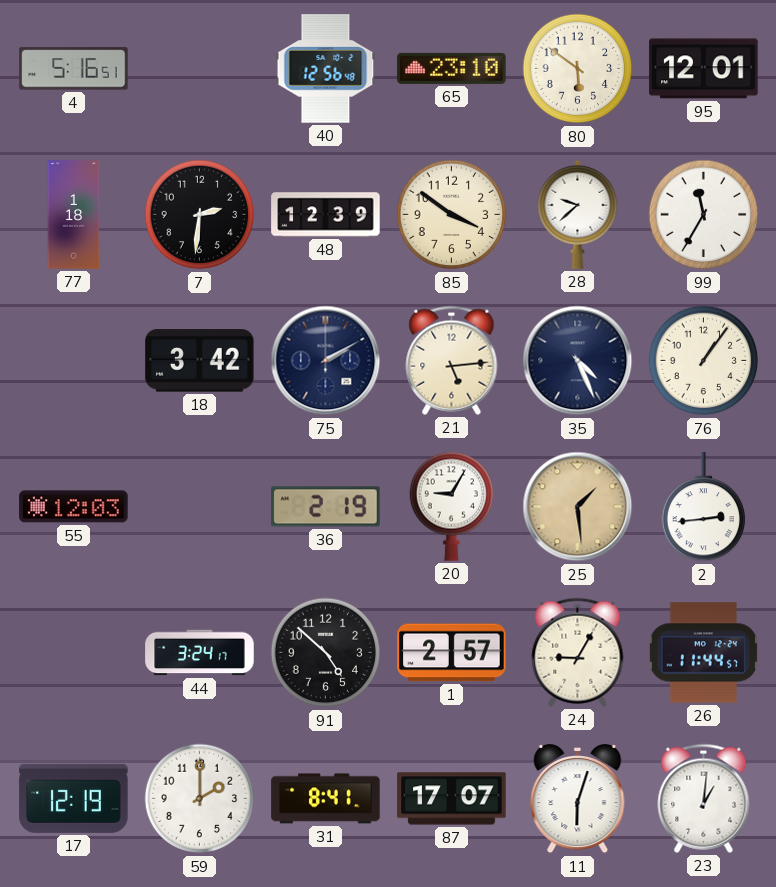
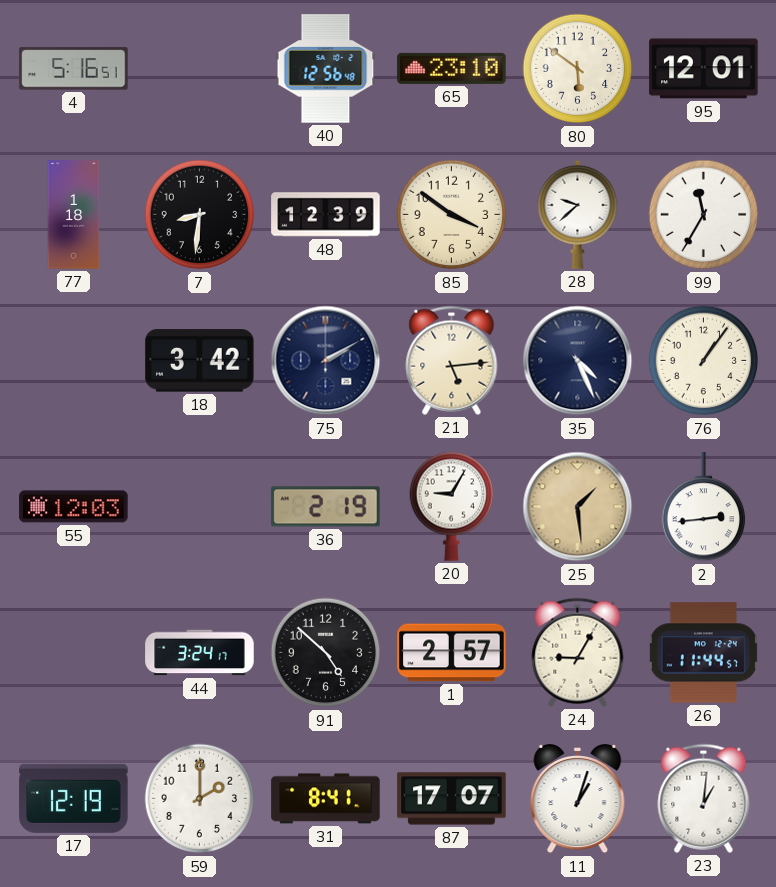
7: 2:31 -> 8:31
11: 6:03 -> 1:03
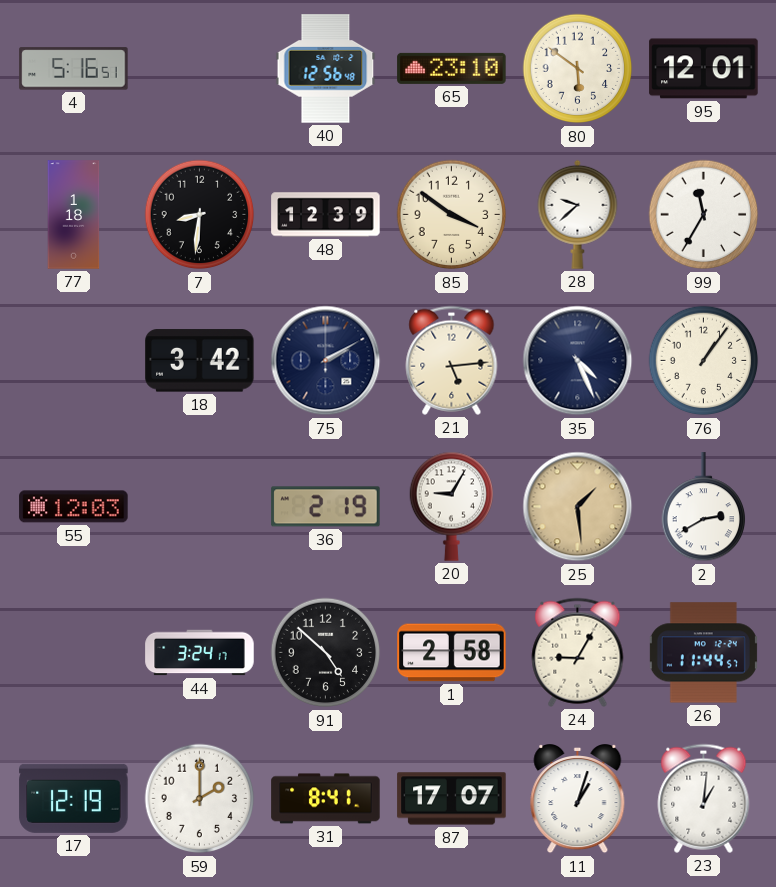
2: 2:44 -> 2:40
1: 2:57 -> 2:58
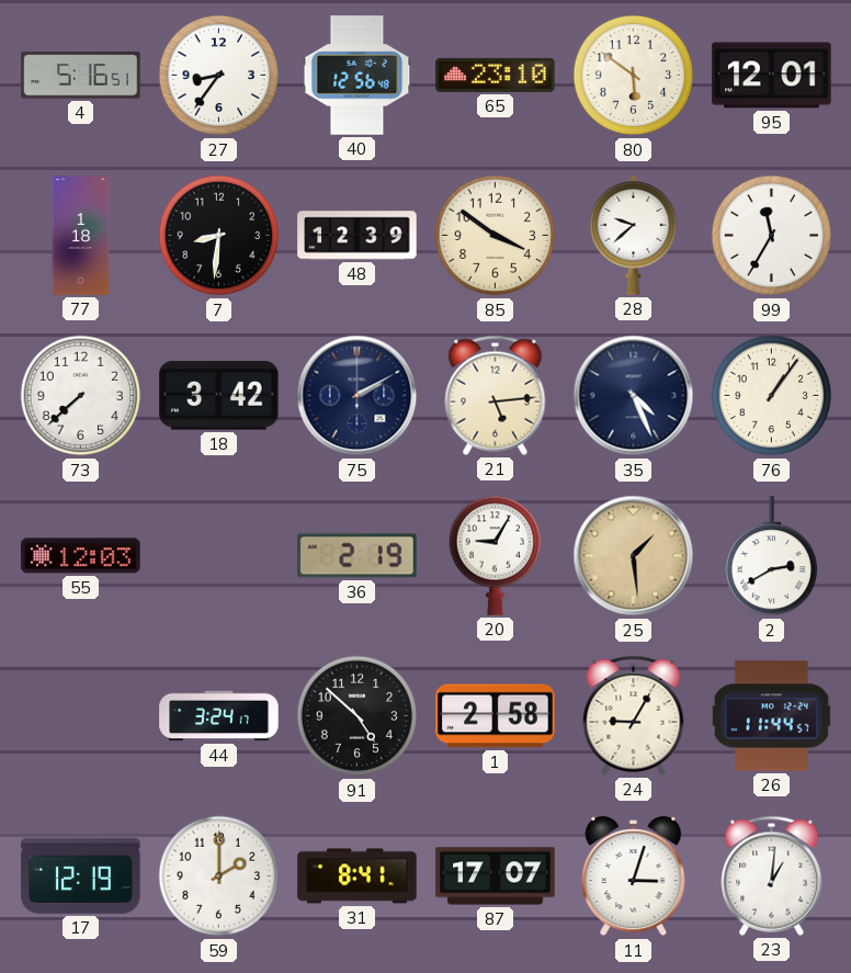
27: none -> 8:36
73: none -> 7:38
11: 1:03 -> 3:03
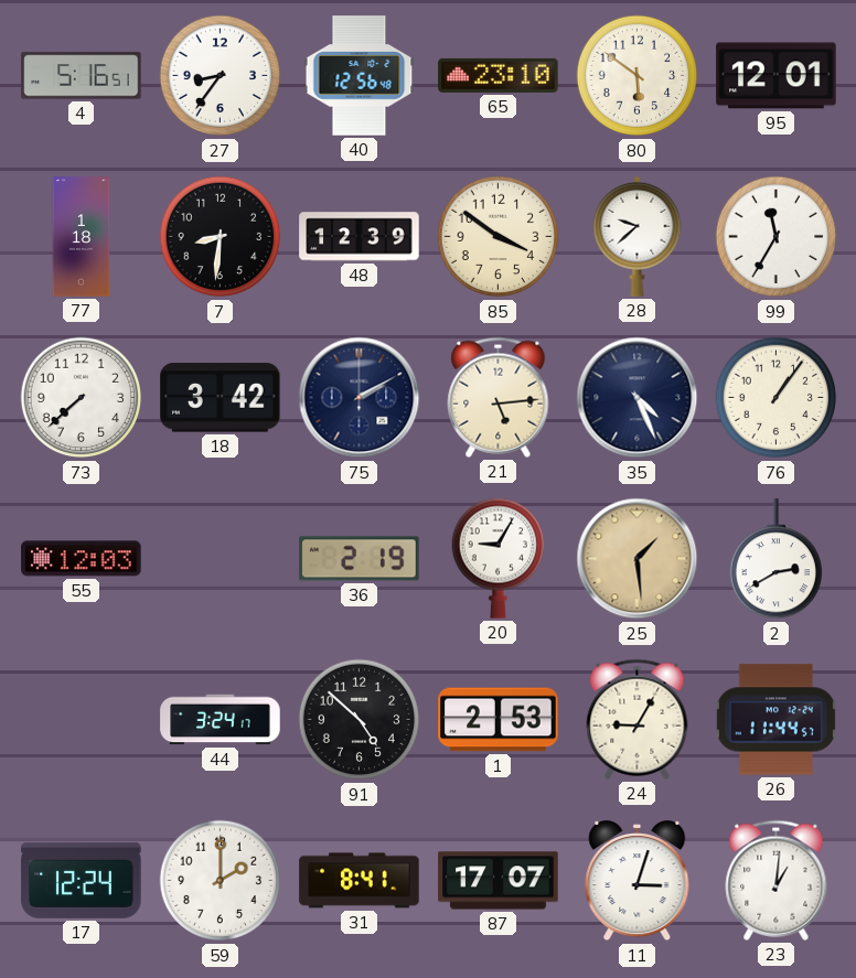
1: 2:58 -> 2:53
17: 12:19 -> 12:24
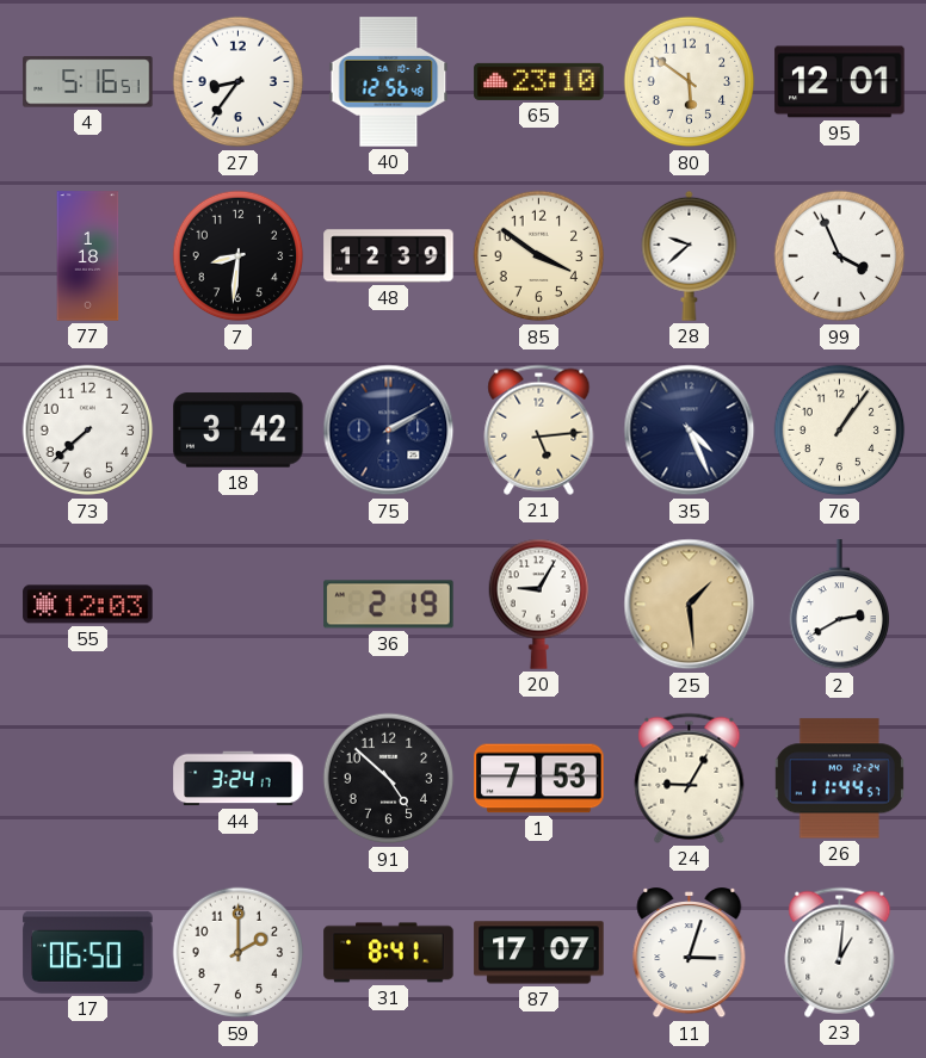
99: 11:35 -> 3:56
1: 2:53 -> 7:53
17: 12:24 -> 06:50
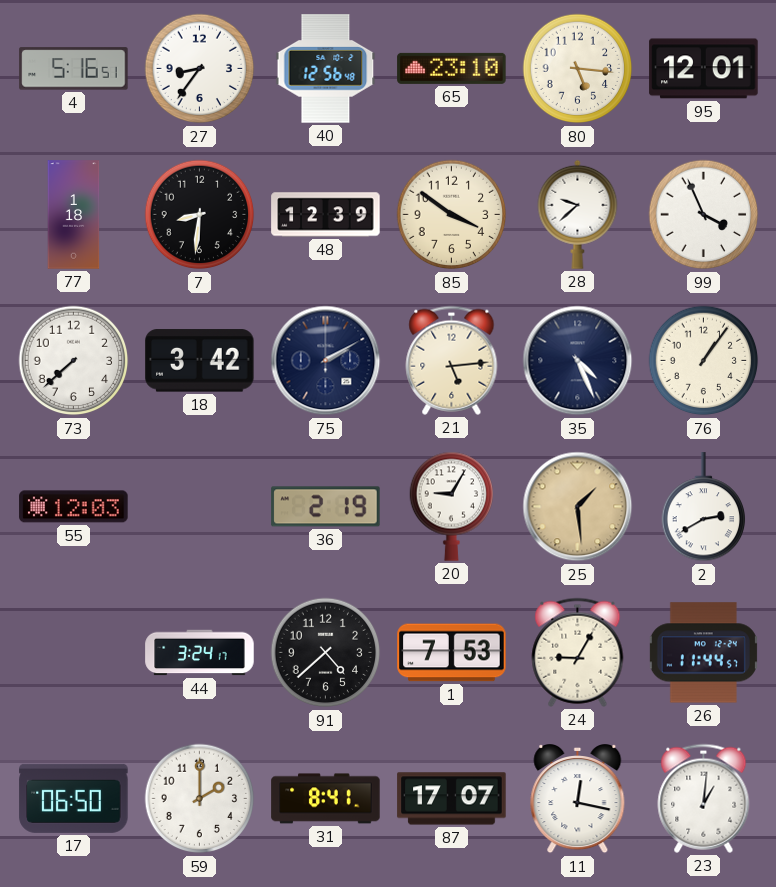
80: 5:51 -> 5:16
91: 4:52 -> 4:38
11: 3:03 -> 12:17
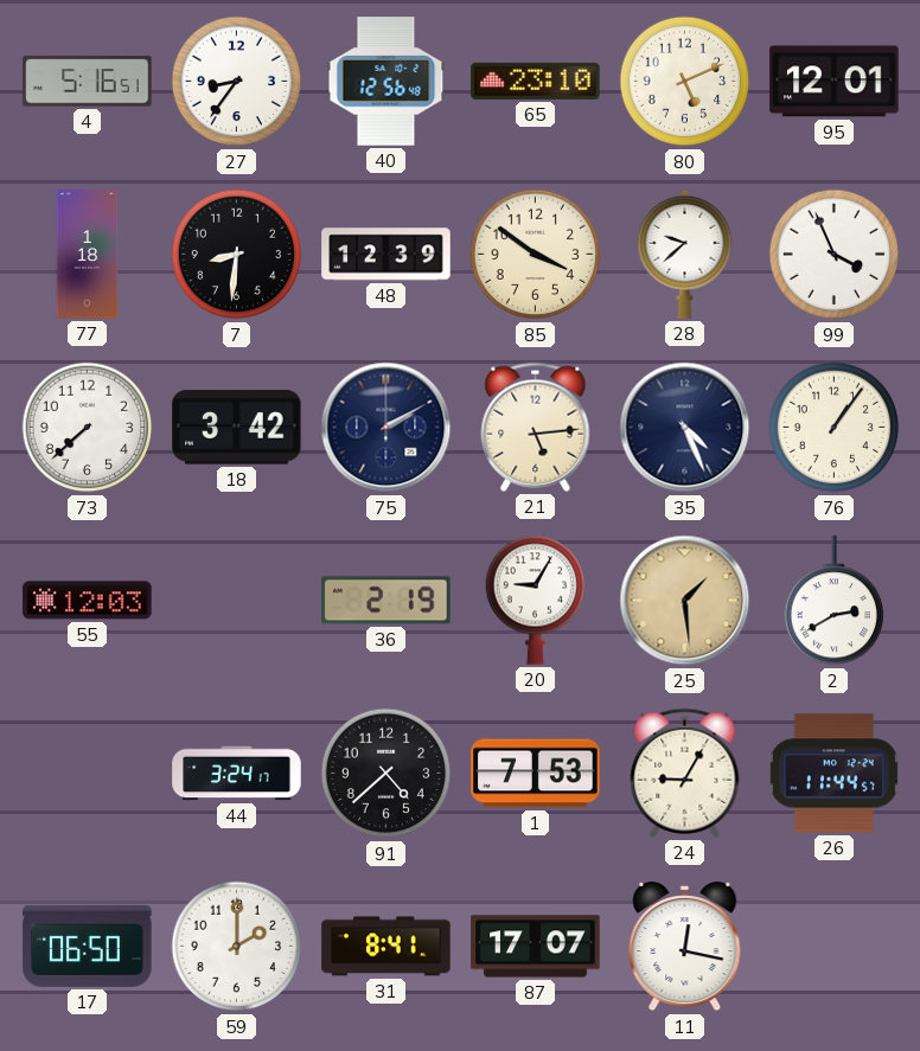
80: 5:16 -> 5:11
23: 1:01 -> none
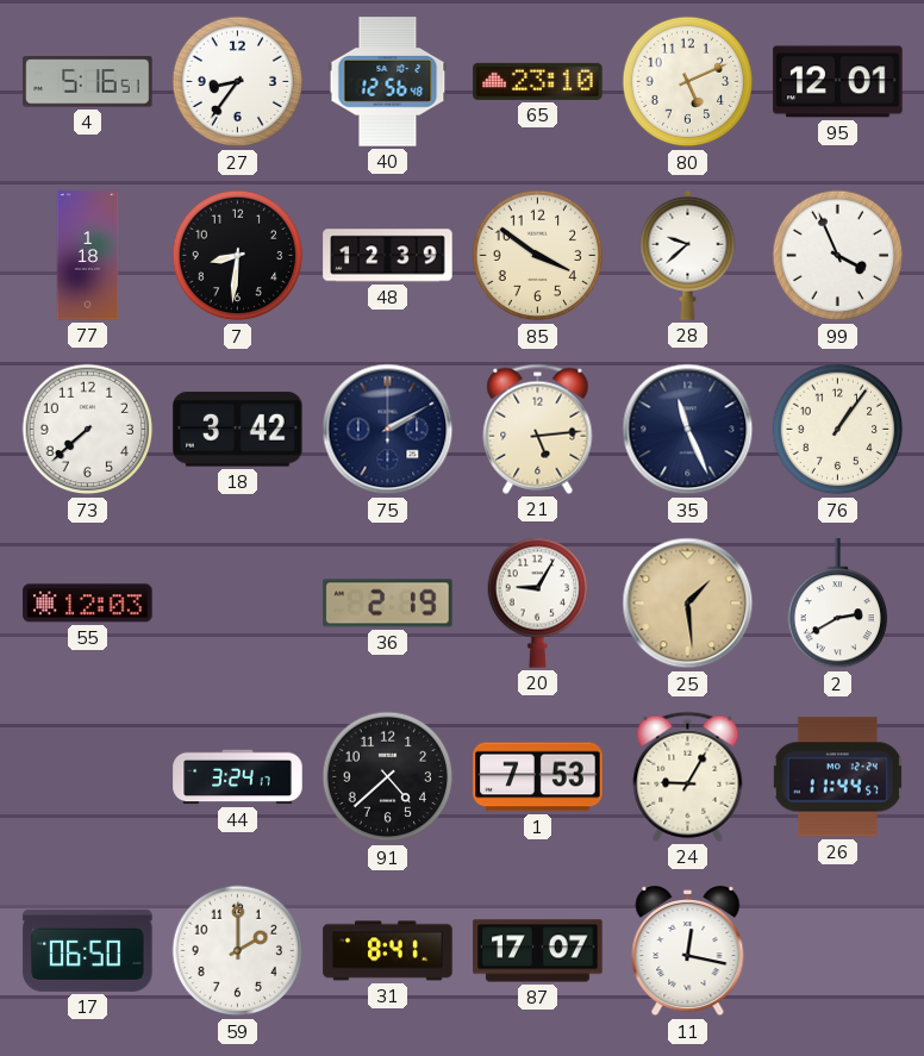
35: 4:26 -> 11:26
